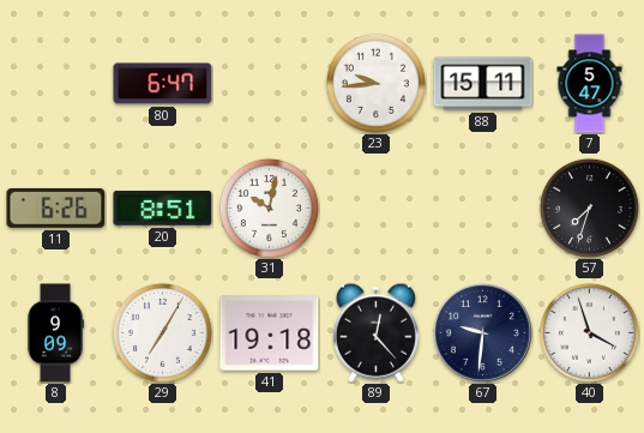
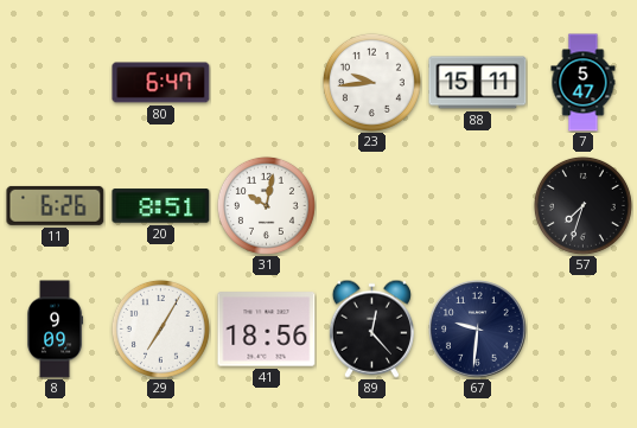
41: 19:18 -> 18:56
40: 3:57 -> none
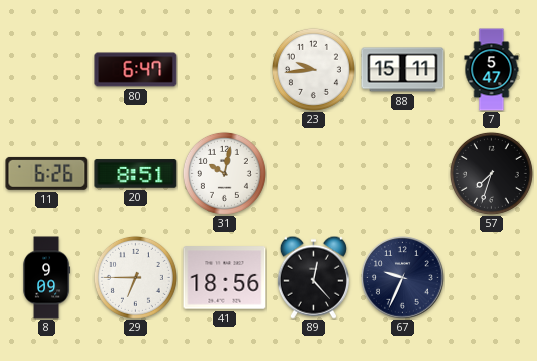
29: 7:05 -> 6:45
67: 9:31 -> 9:34
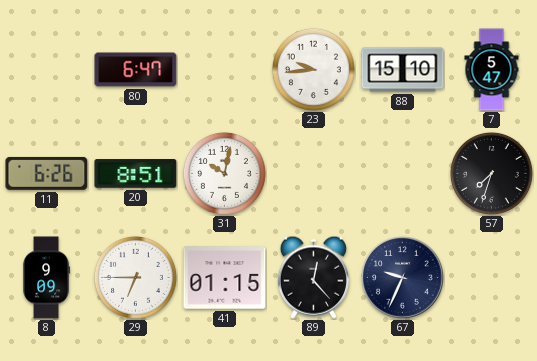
88: 15:11 -> 15:10
41: 18:56 -> 01:15
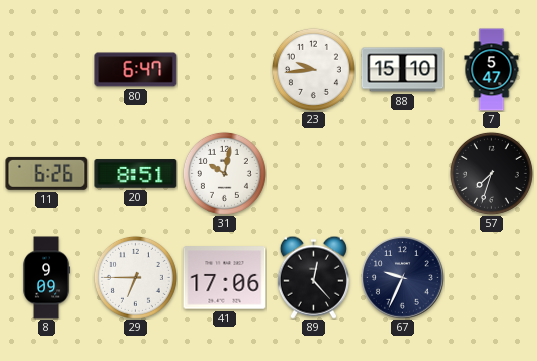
41: 01:15 -> 17:06
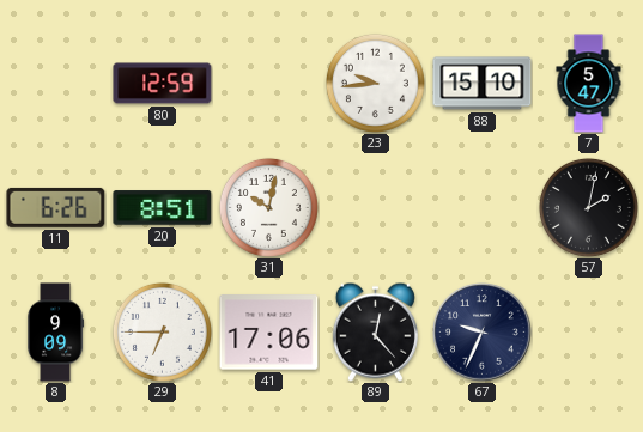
80: 6:47 -> 12:59
57: 7:33 -> 2:02
